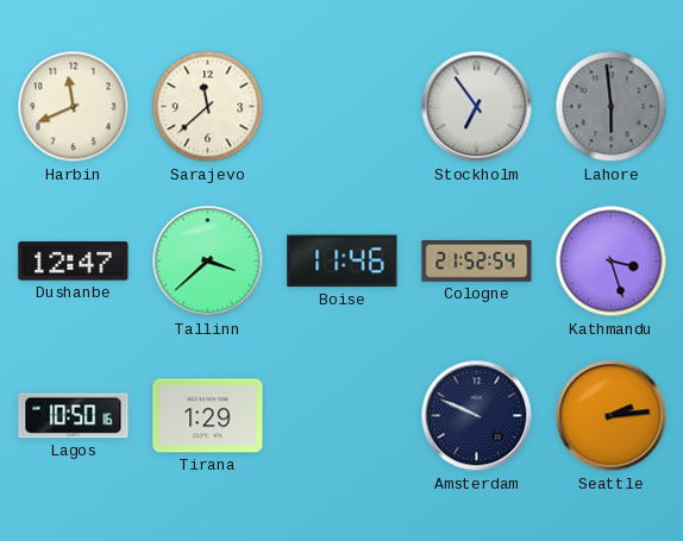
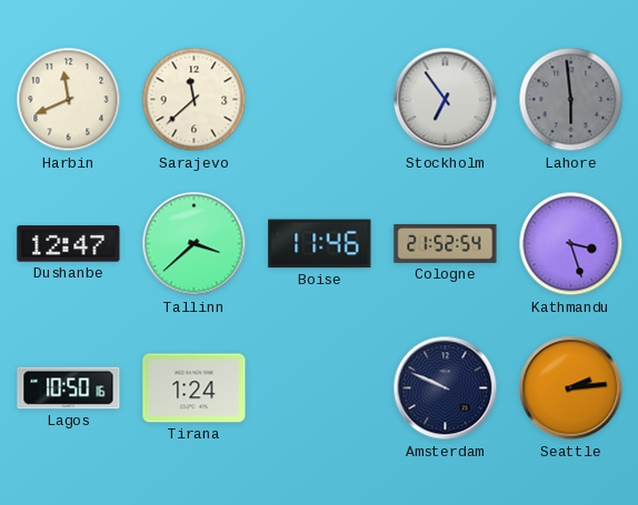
Tirana: 1:29 -> 1:24
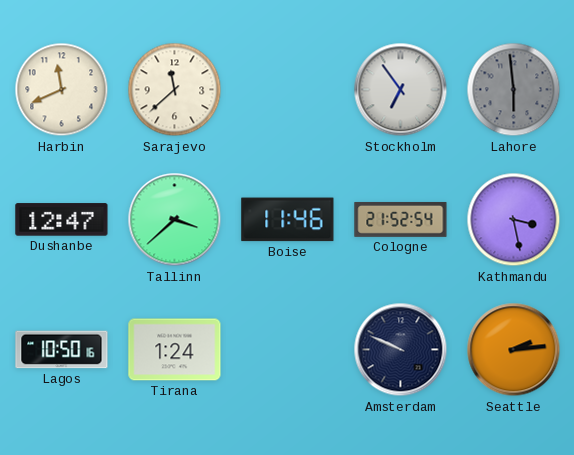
Kathmandu: 3:27 -> 3:28
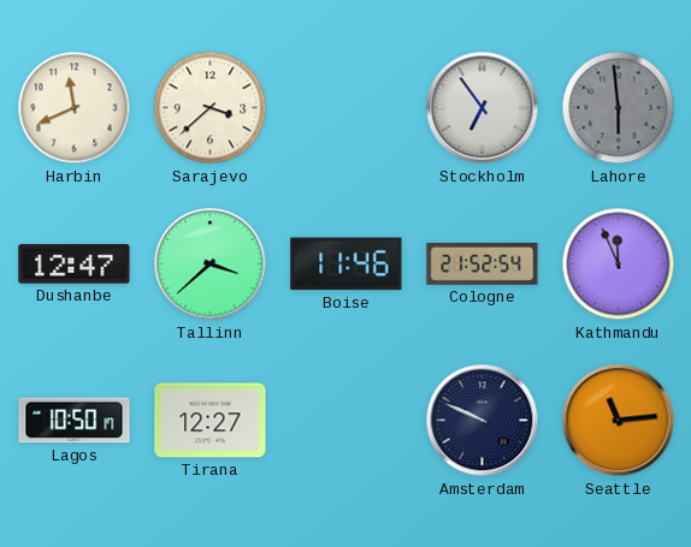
Sarajevo: 11:38 -> 3:38
Kathmandu: 3:28 -> 11:56
Lagos: 10:50:16 -> 10:50:17
Tirana: 1:24 -> 12:27
Seattle: 2:14 -> 11:14
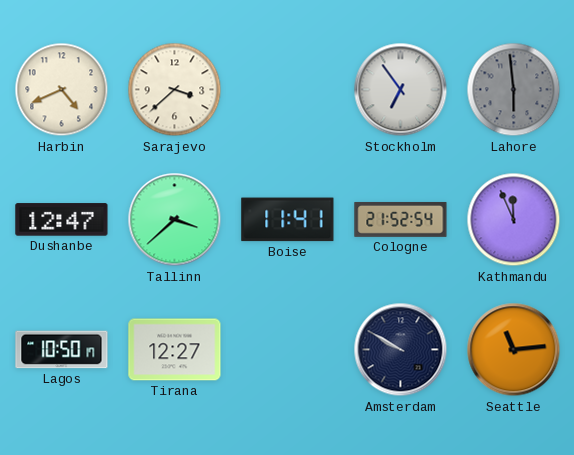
Harbin: 11:41 -> 4:41
Boise: 11:46 -> 11:41
Amsterdam: 9:49 -> 9:50
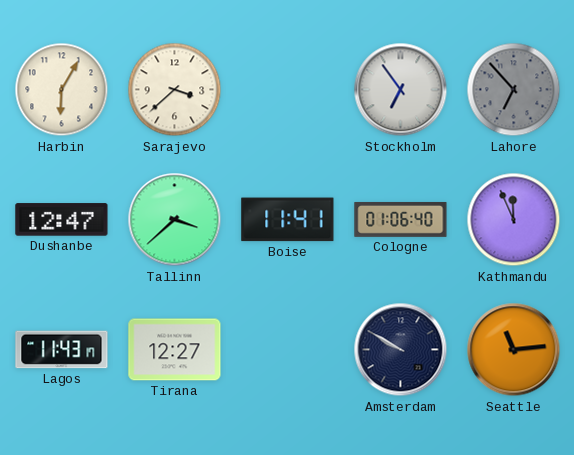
Harbin: 4:41 -> 6:05
Lahore: 5:59 -> 6:53
Cologne: 21:52 -> 01:06
Lagos: 10:50 -> 11:43
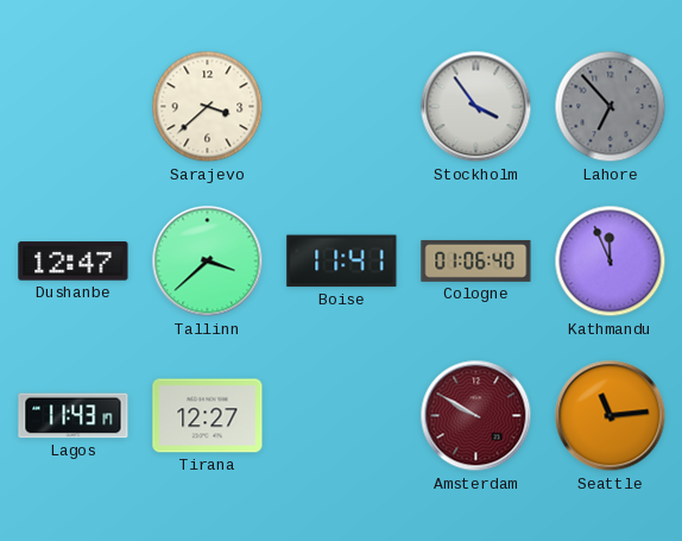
Harbin: 6:05 -> none
Stockholm: 6:54 -> 3:54
Amsterdam dial: navy -> burgundy
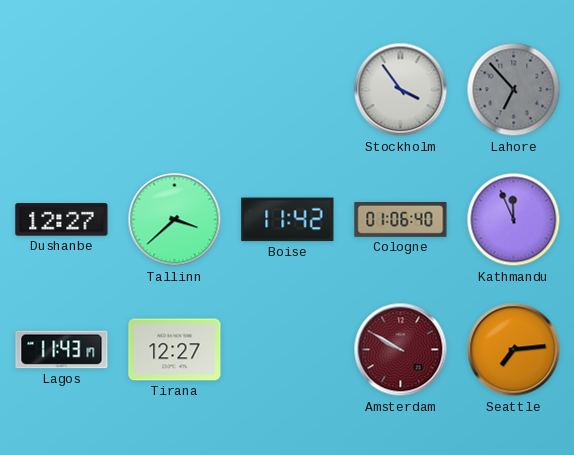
Sarajevo: 3:38 -> none
Dushanbe: 12:47 -> 12:27
Boise: 11:41 -> 11:42
Seattle: 11:14 -> 7:14
